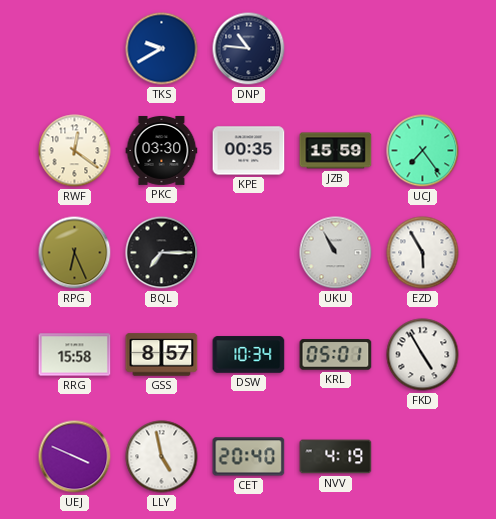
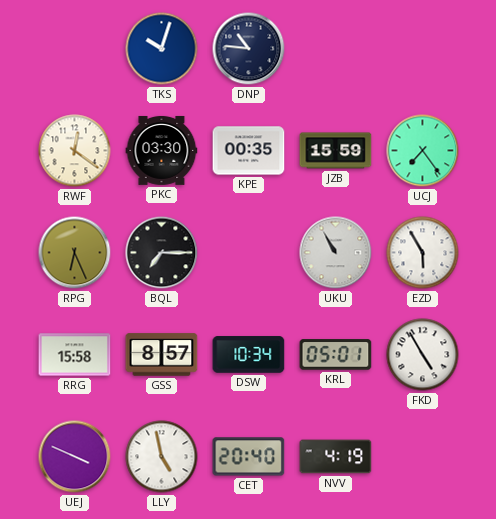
TKS: 9:40 -> 10:03
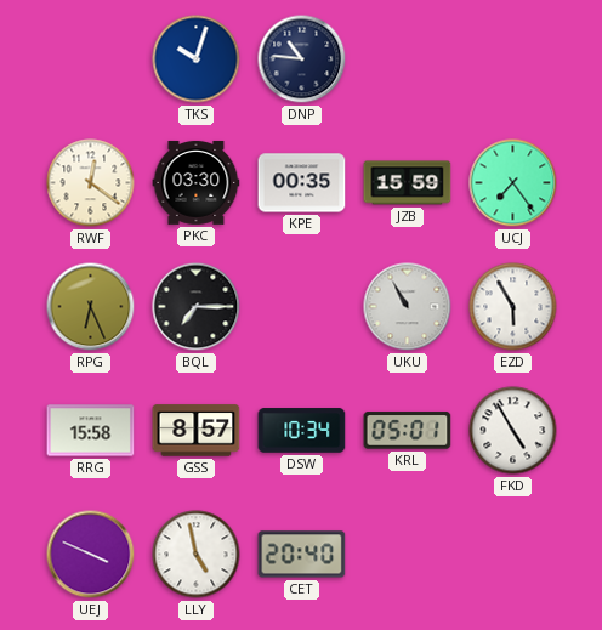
NVV: 4:19 -> none
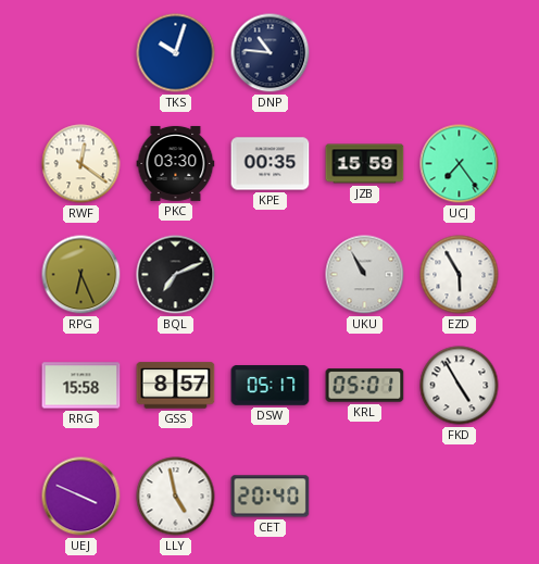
BQL: 7:15 -> 7:11
DSW: 10:34 -> 05:17
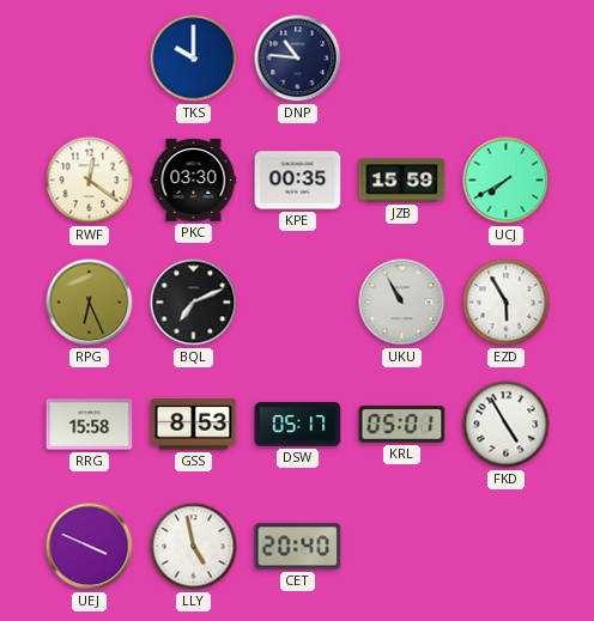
TKS: 10:03 -> 10:00
UCJ: 7:24 -> 7:40
GSS: 8:57 -> 8:53
